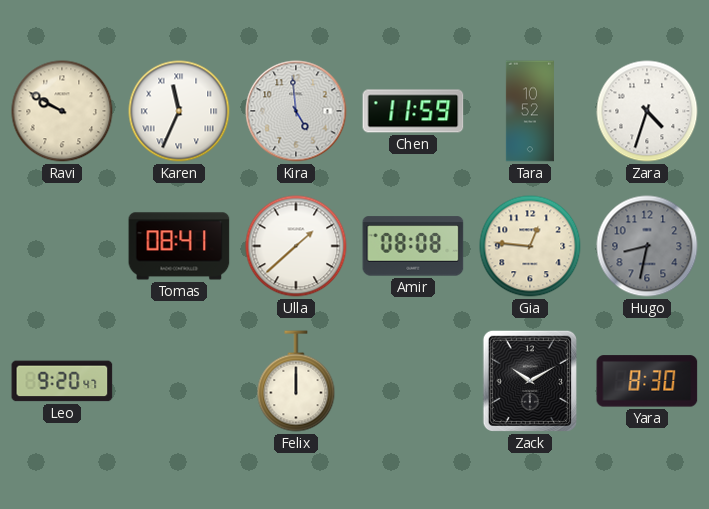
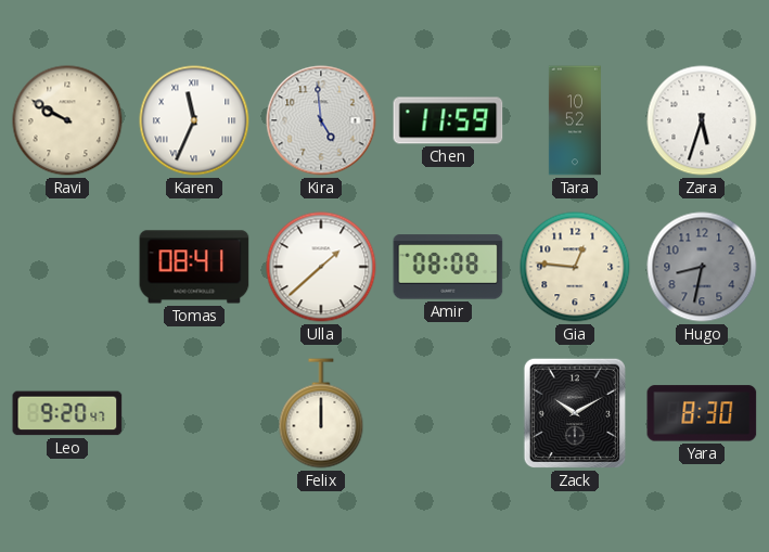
Zara: 4:33 -> 5:33
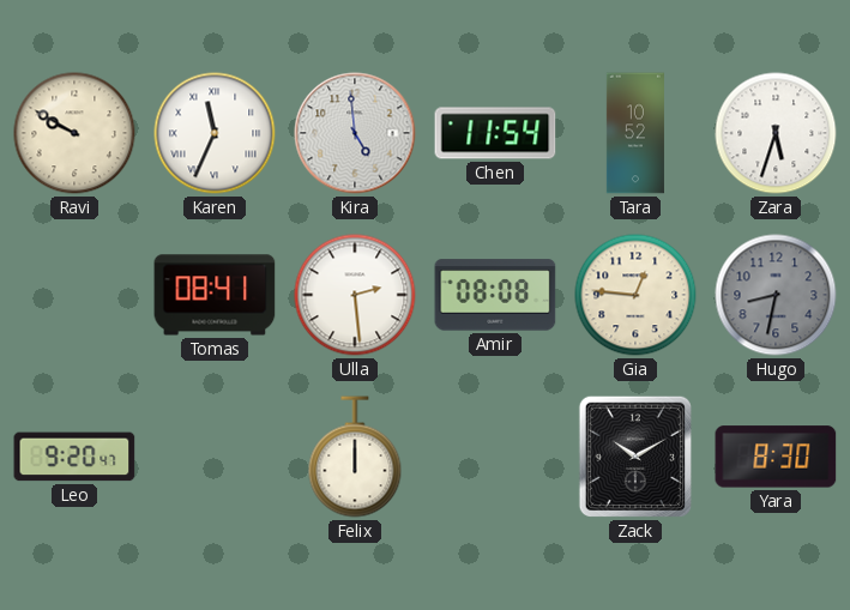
Chen: 11:59 -> 11:54
Ulla: 1:38 -> 2:29
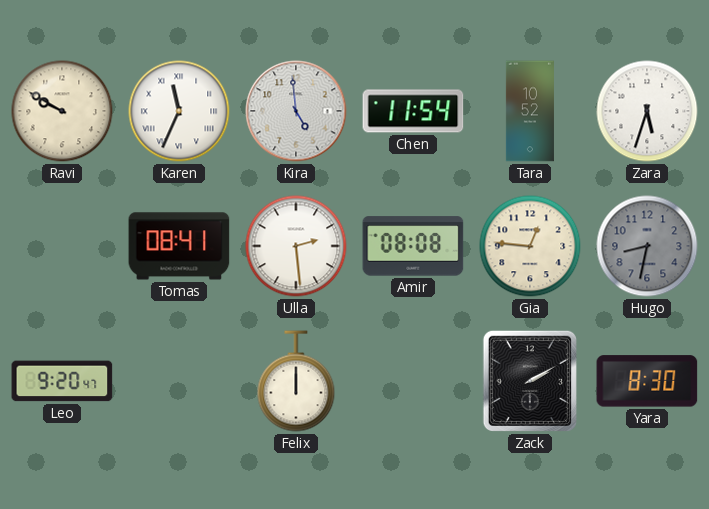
Zack: 10:10 -> 2:10
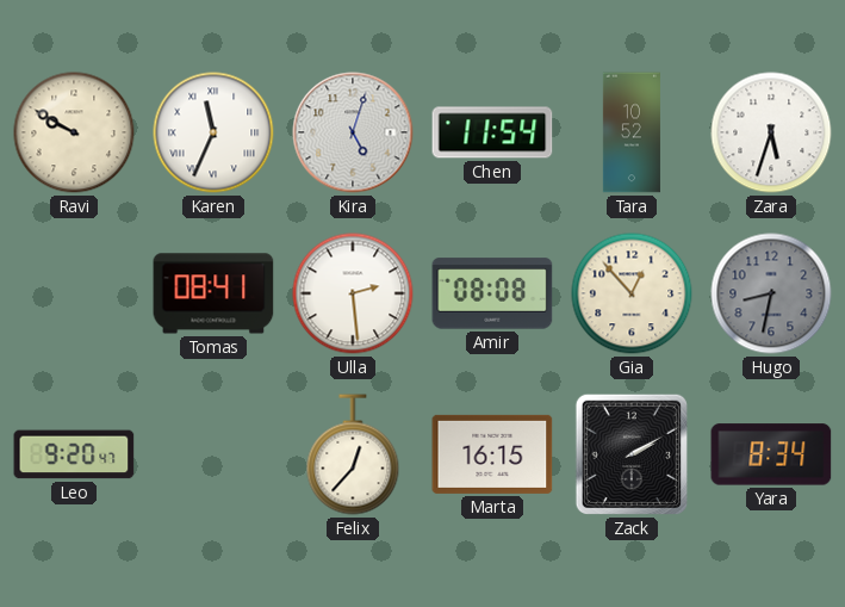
Kira: 4:59 -> 5:03
Gia: 12:46 -> 12:53
Felix: 12:00 -> 12:37
Marta: none -> 16:15
Yara: 8:30 -> 8:34
